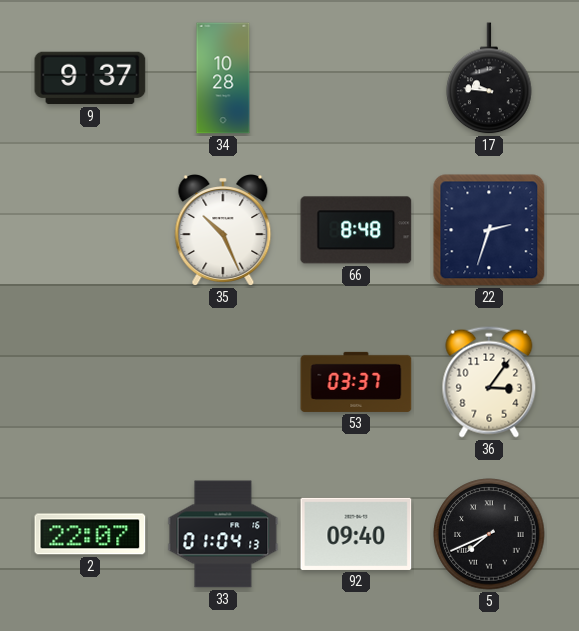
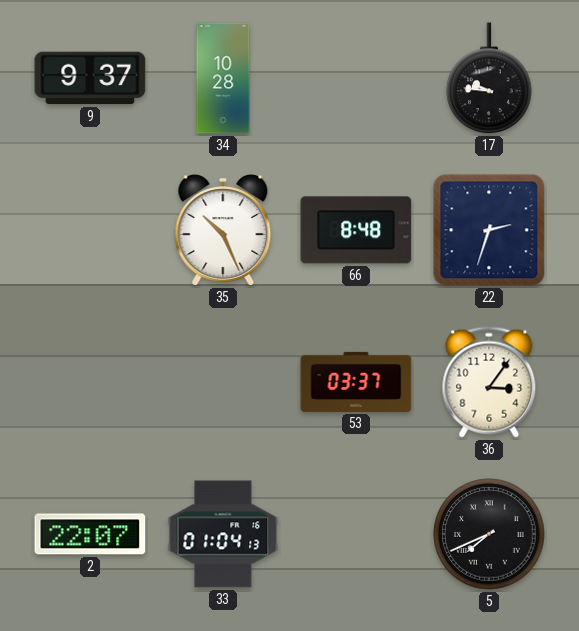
92: 09:40 -> none
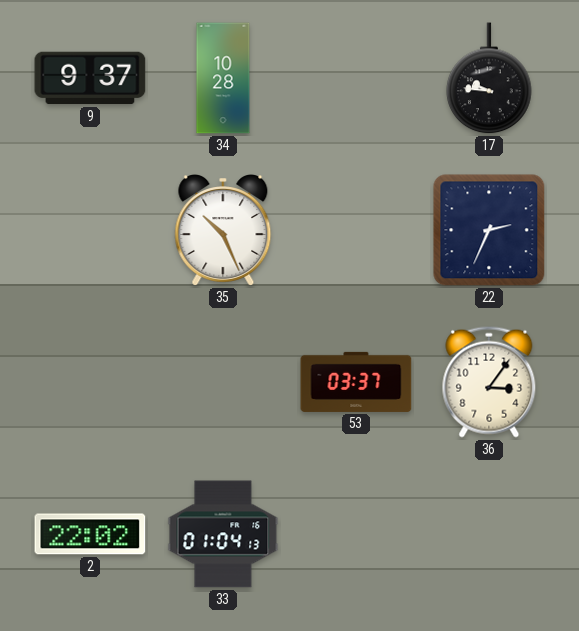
66: 8:48 -> none
22: 2:33 -> 2:34
2: 22:07 -> 22:02
5: 7:41 -> none
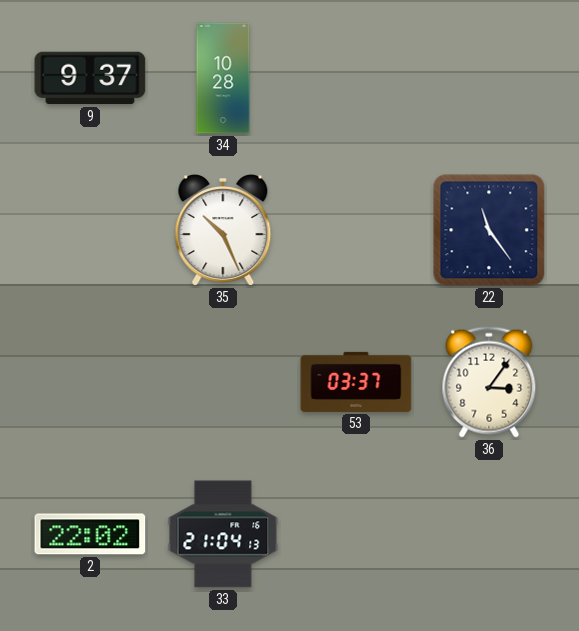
17: 9:46 -> none
22: 2:34 -> 11:24
33: 01:04 -> 21:04
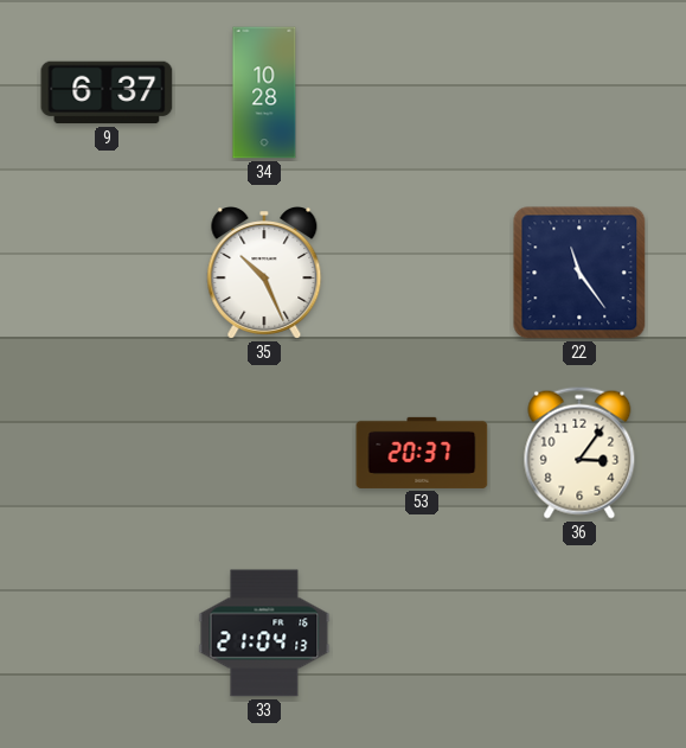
9: 9:37 -> 6:37
53: 03:37 -> 20:37
2: 22:02 -> none
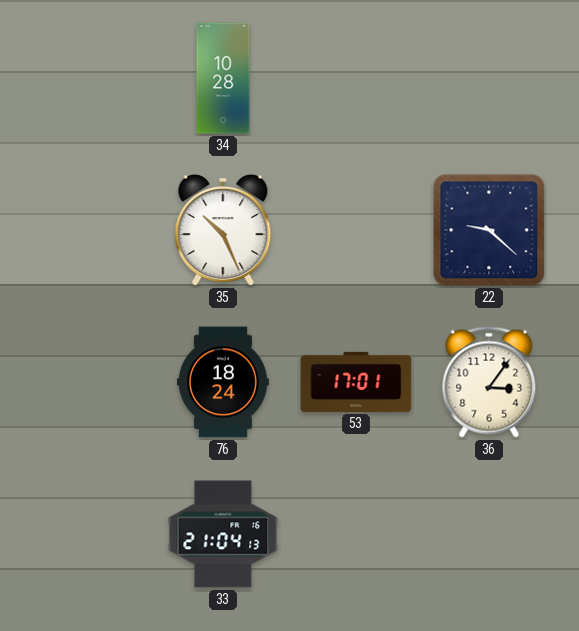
9: 6:37 -> none
22: 11:24 -> 9:22
76: none -> 18:24
53: 20:37 -> 17:01
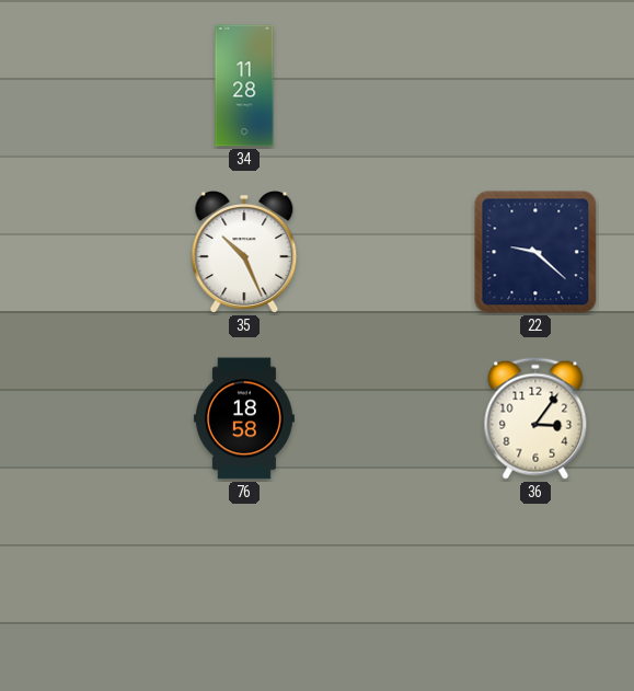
34: 10:28 -> 11:28
76: 18:24 -> 18:58
53: 17:01 -> none
33: 21:04 -> none
